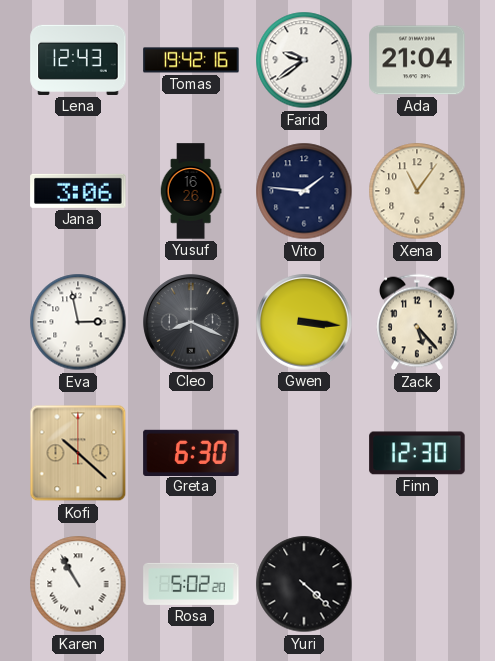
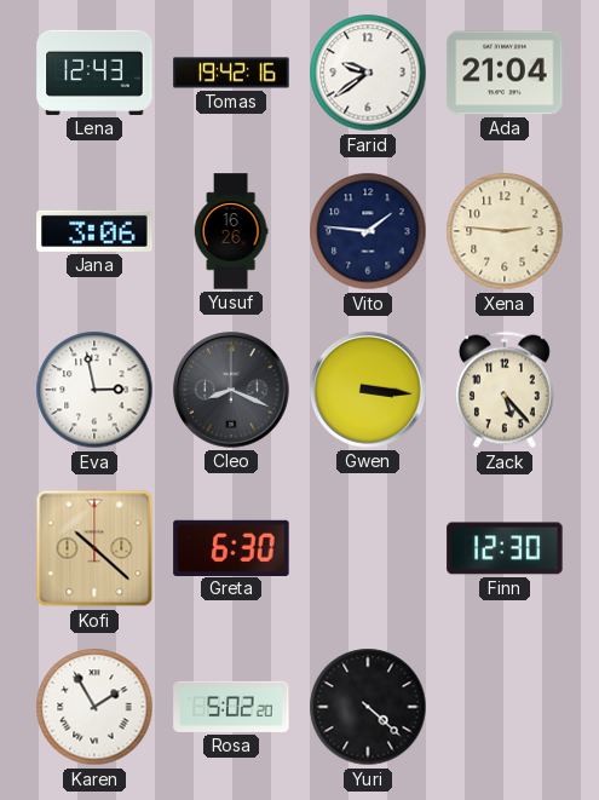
Xena: 11:06 -> 2:46
Karen: 10:55 -> 1:55
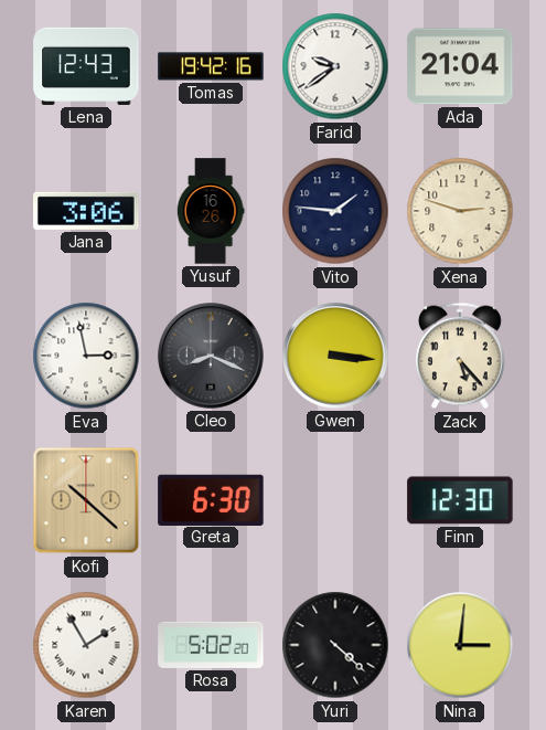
Xena: 2:46 -> 2:48
Nina: none -> 3:01
